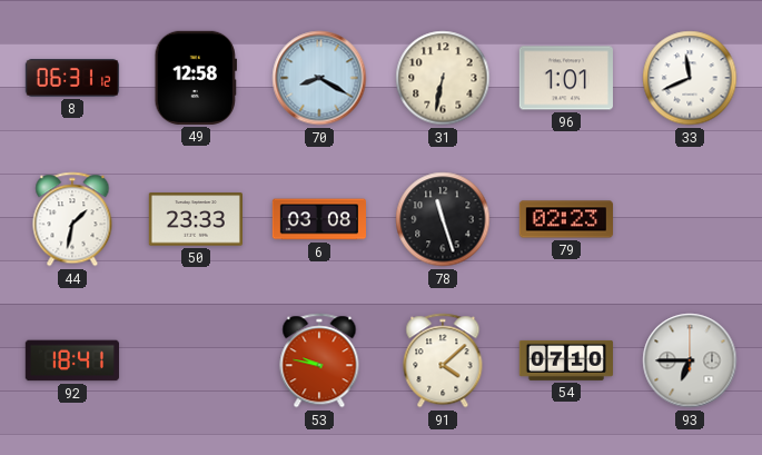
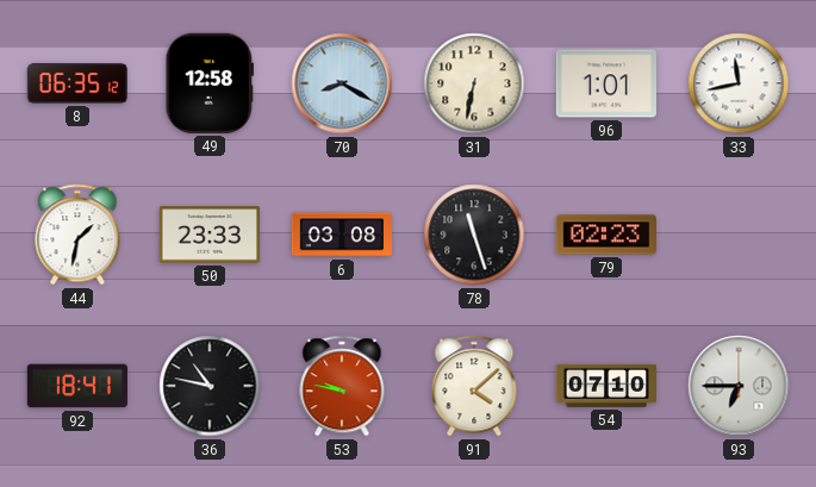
8: 06:31 -> 06:35
33: 11:41 -> 11:43
36: none -> 10:47
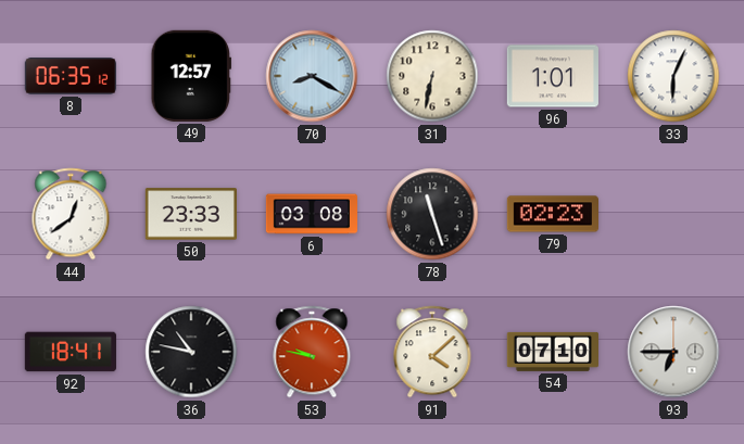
49: 12:58 -> 12:57
33: 11:43 -> 6:04
44: 1:32 -> 12:39
